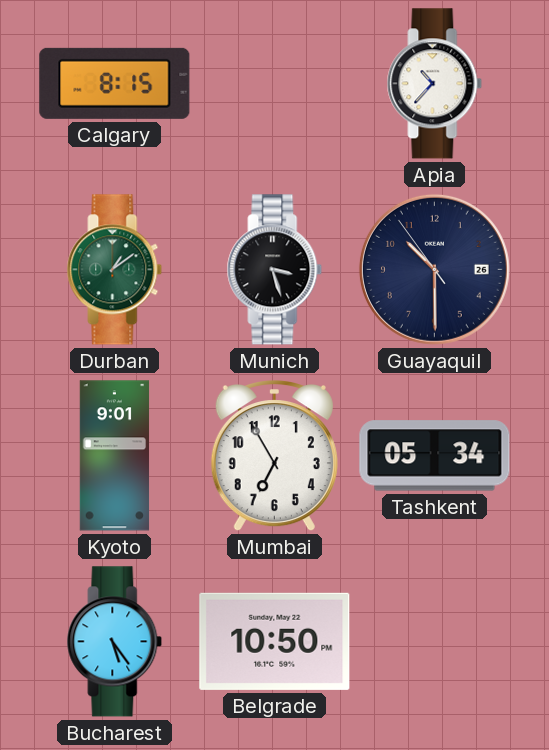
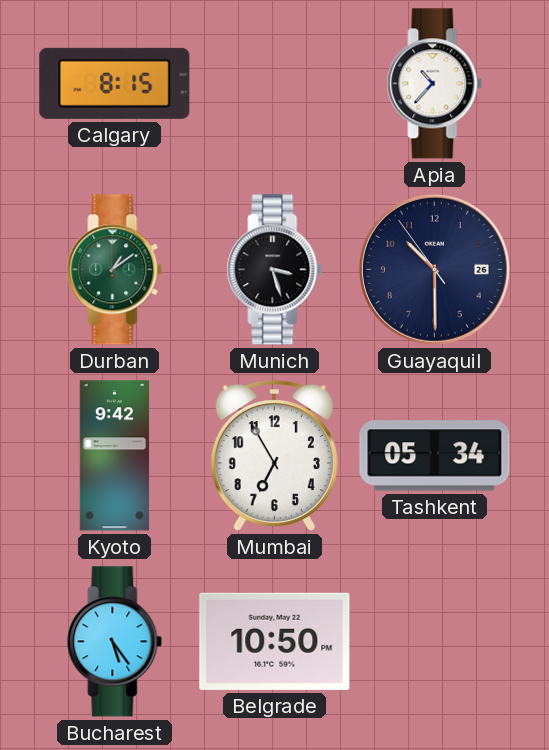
Kyoto: 9:01 -> 9:42
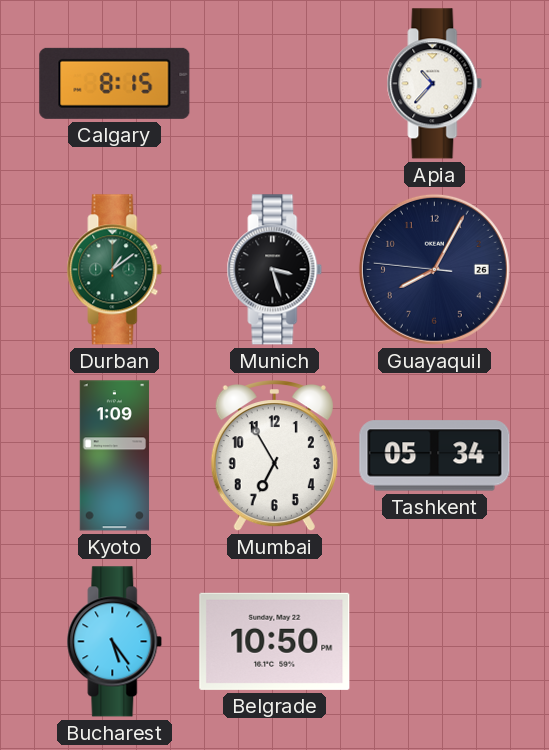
Guayaquil: 10:29 -> 8:04
Kyoto: 9:42 -> 1:09
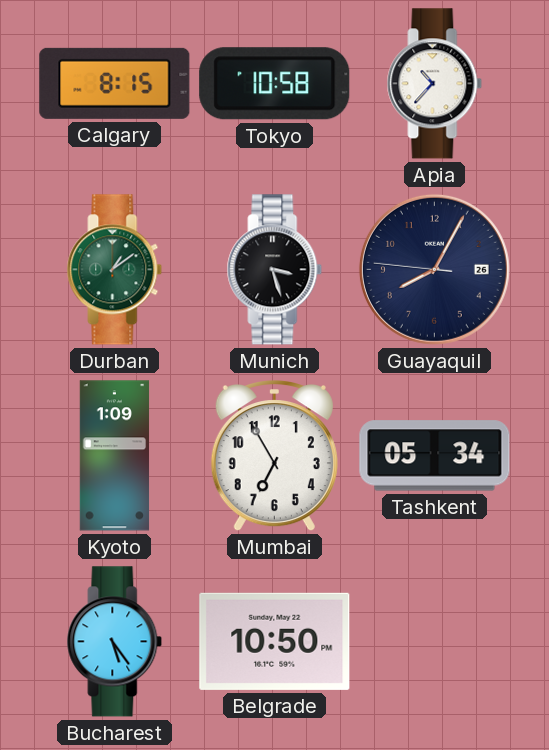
Tokyo: none -> 10:58
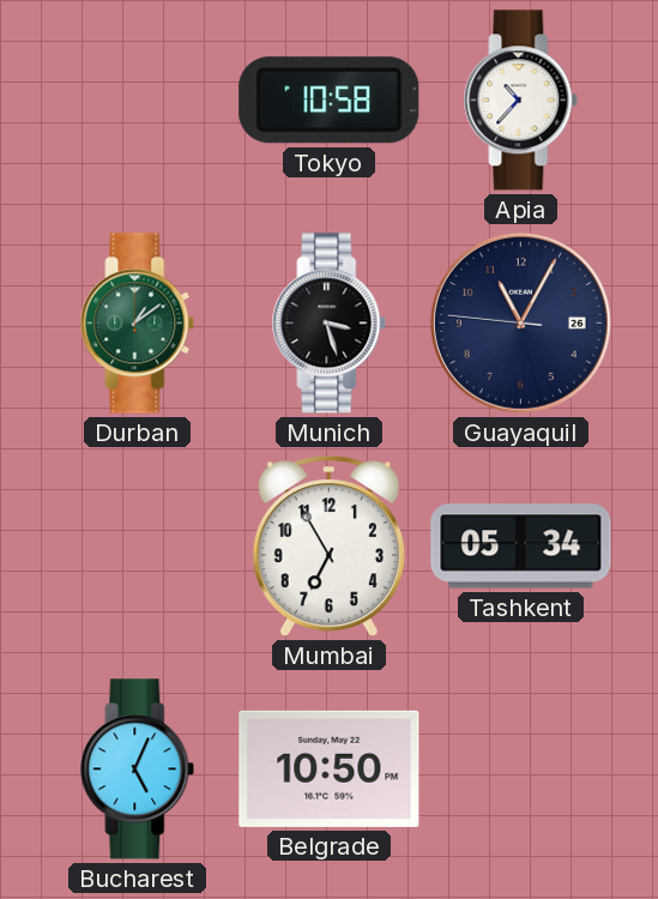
Calgary: 8:15 -> none
Guayaquil: 8:04 -> 11:04
Kyoto: 1:09 -> none
Bucharest: 5:24 -> 5:04
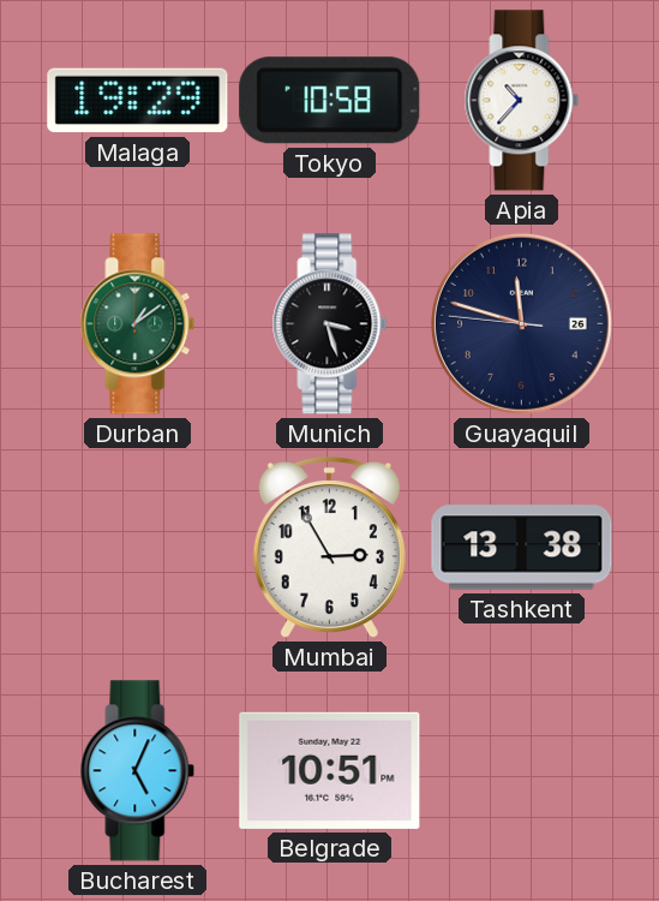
Malaga: none -> 19:29
Guayaquil: 11:04 -> 11:47
Mumbai: 6:55 -> 2:55
Tashkent: 05:34 -> 13:38
Belgrade: 10:50 -> 10:51
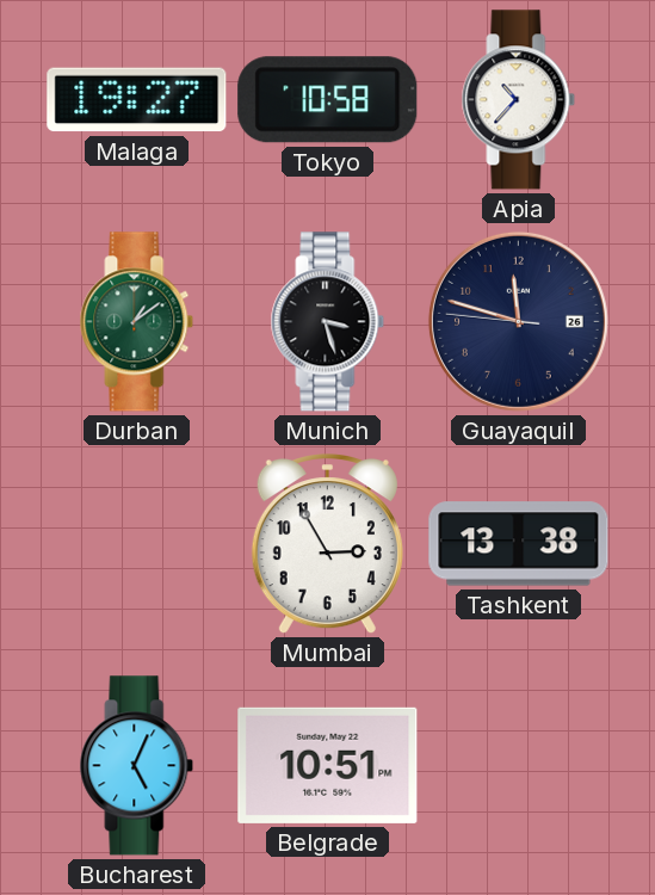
Malaga: 19:29 -> 19:27
